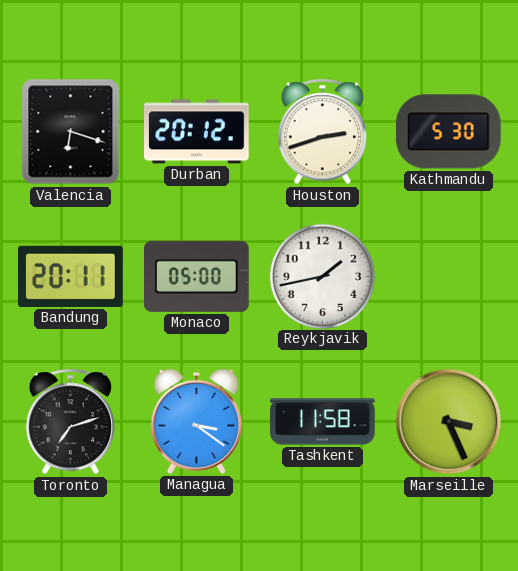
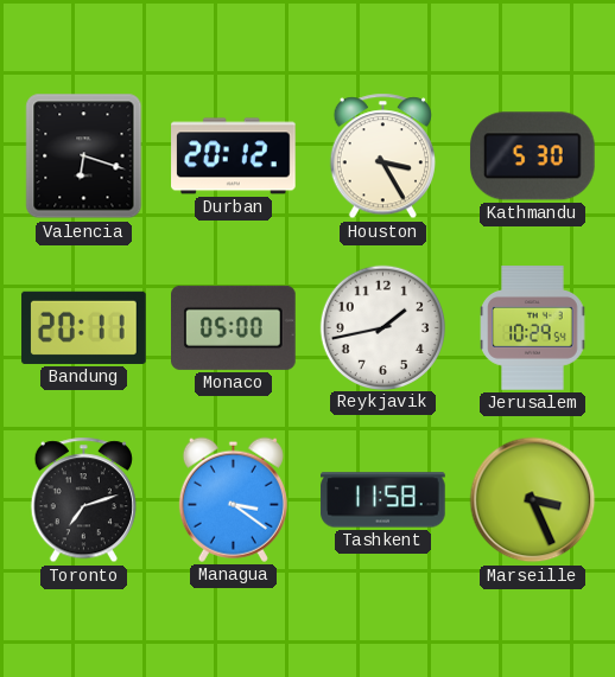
Houston: 2:42 -> 3:25
Jerusalem: none -> 10:29
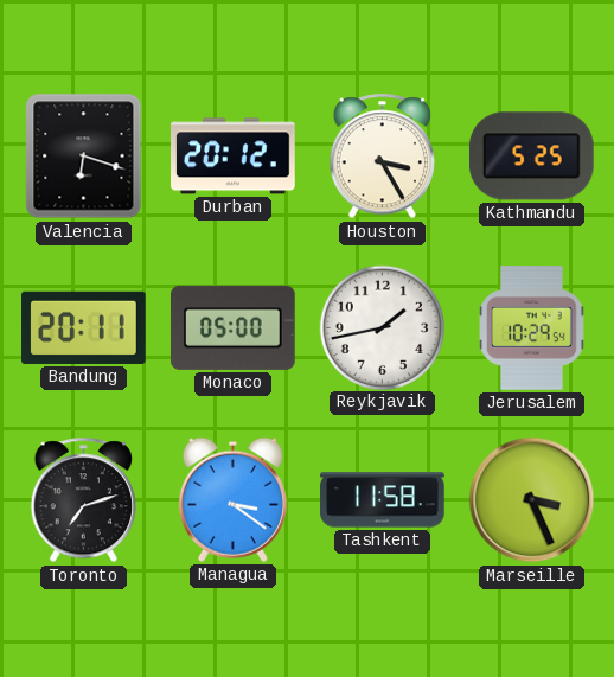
Kathmandu: 5:30 -> 5:25
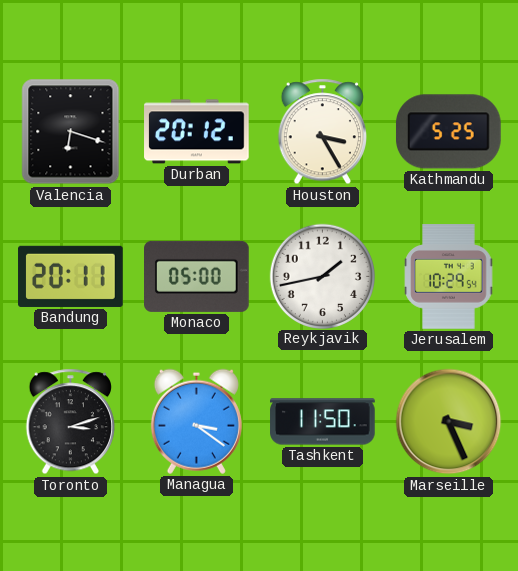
Toronto: 7:12 -> 3:12
Tashkent: 11:58 -> 11:50
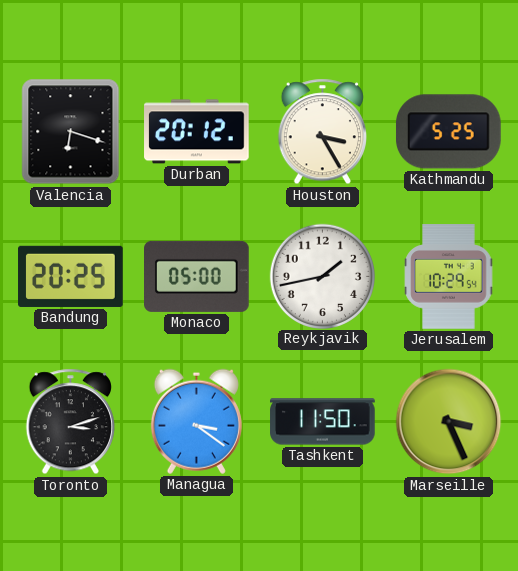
Bandung: 20:11 -> 20:25
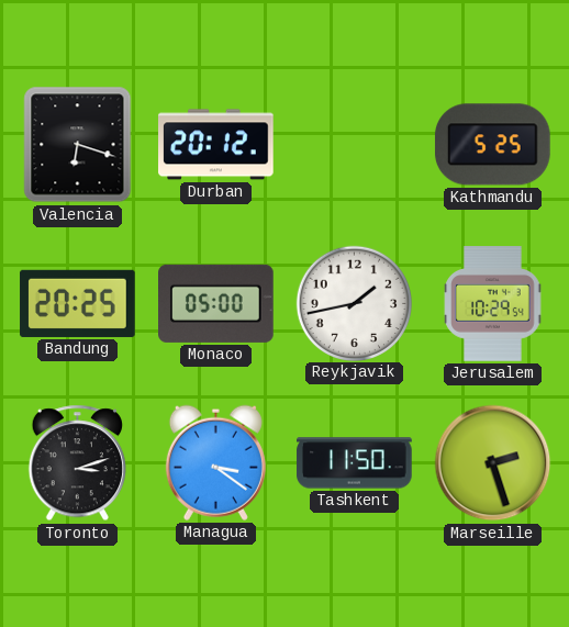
Houston: 3:25 -> none
Marseille: 3:26 -> 2:27
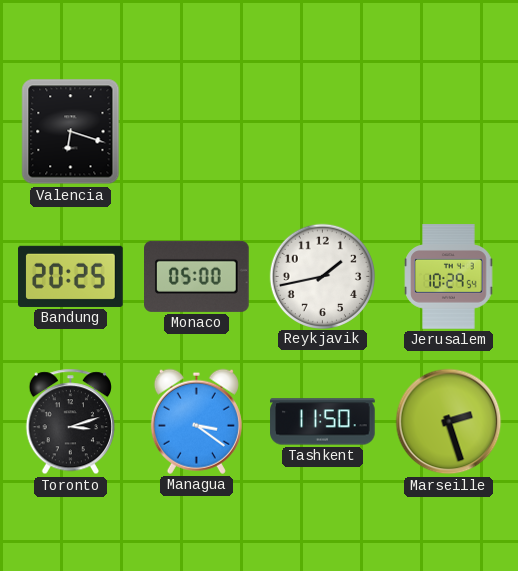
Durban: 20:12 -> none
Kathmandu: 5:25 -> none
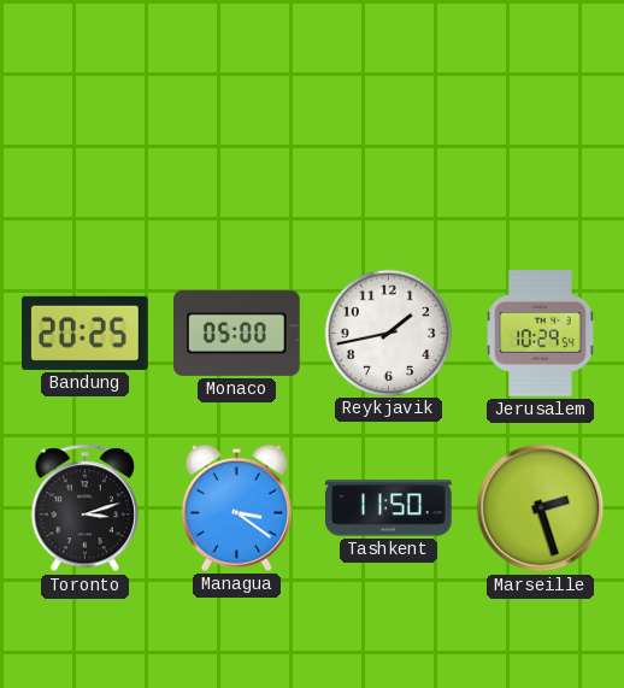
Valencia: 6:18 -> none
